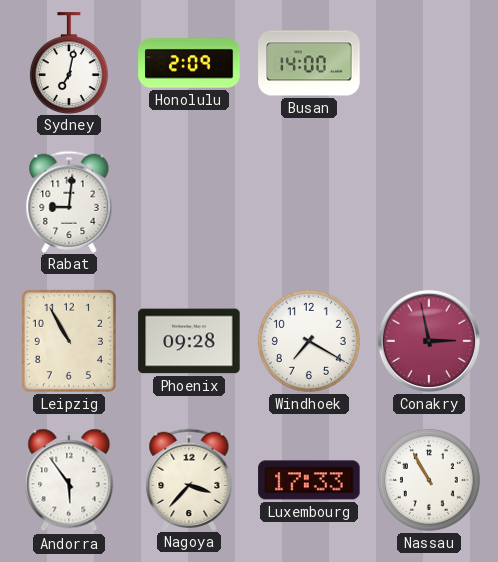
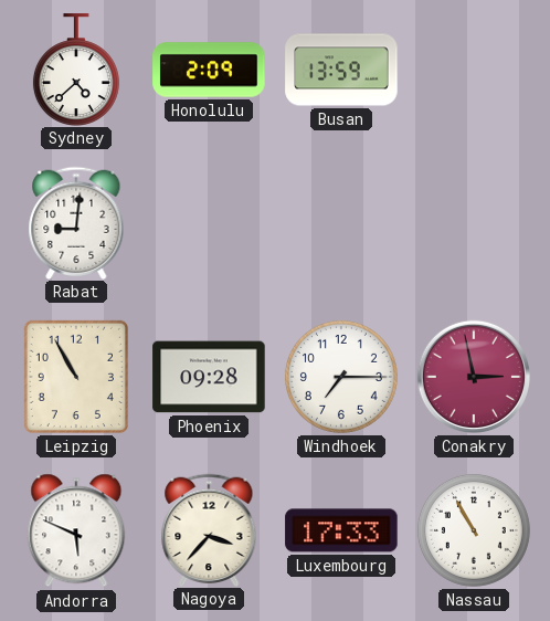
Sydney: 7:02 -> 4:38
Busan: 14:00 -> 13:59
Windhoek: 7:20 -> 7:15
Andorra: 5:54 -> 5:49
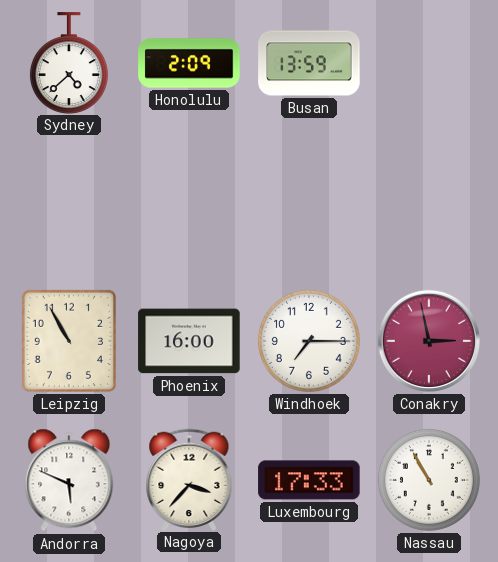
Rabat: 9:01 -> none
Phoenix: 09:28 -> 16:00
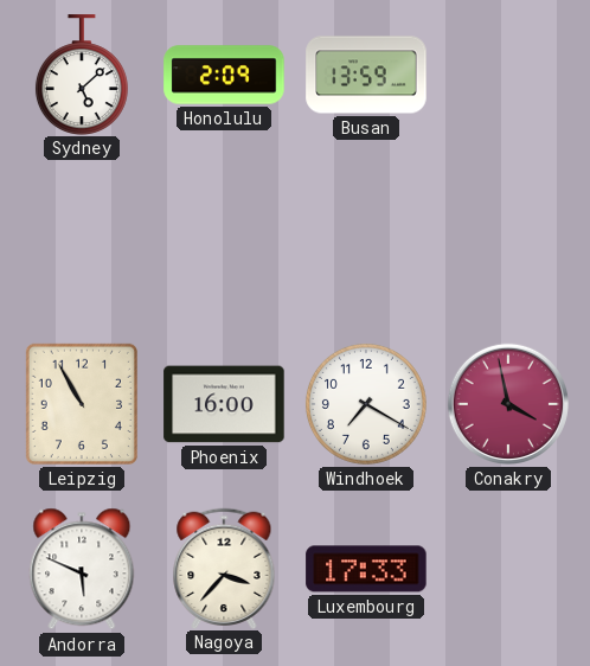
Sydney: 4:38 -> 5:08
Windhoek: 7:15 -> 7:20
Conakry: 2:58 -> 3:58
Nassau: 10:55 -> none
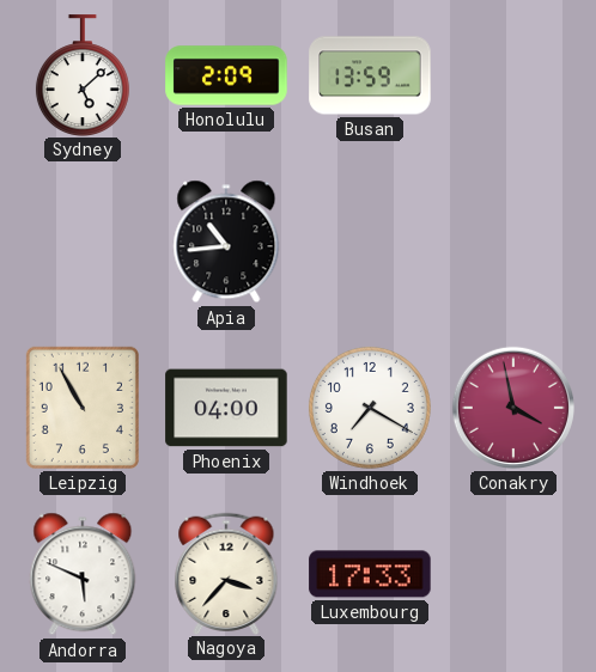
Apia: none -> 10:44
Phoenix: 16:00 -> 04:00
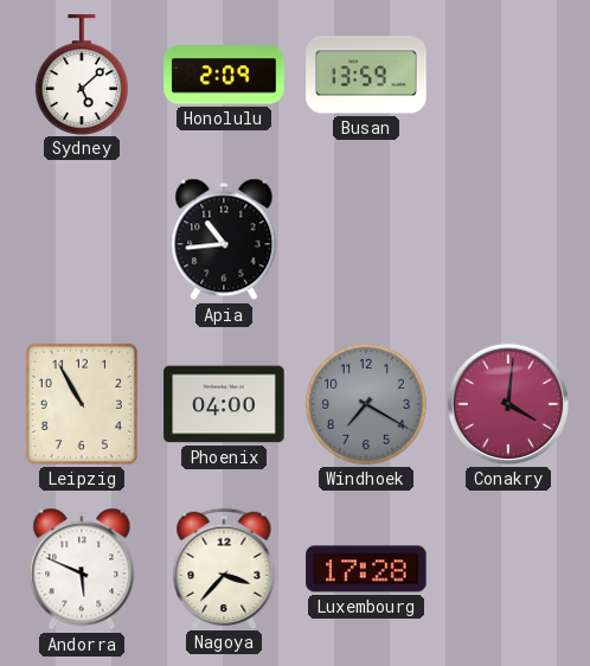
Windhoek dial: white -> grey
Conakry: 3:58 -> 4:01
Luxembourg: 17:33 -> 17:28
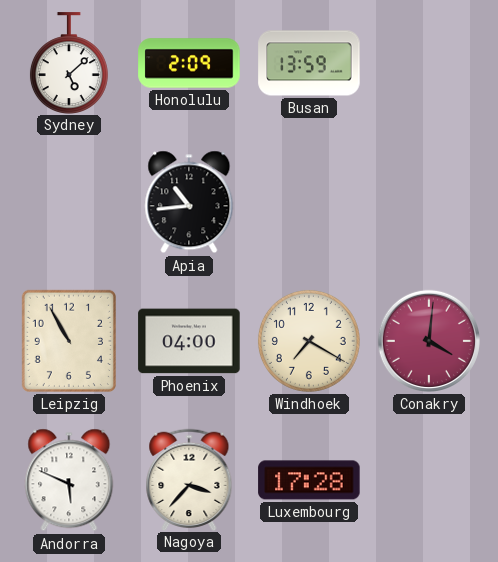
Windhoek dial: grey -> cream
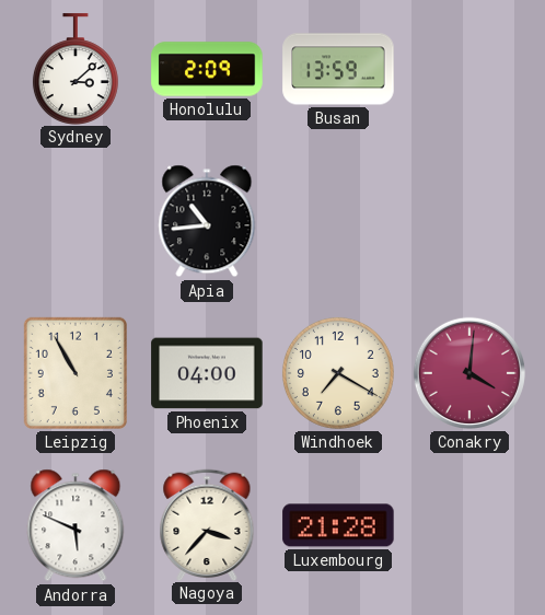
Sydney: 5:08 -> 3:08
Luxembourg: 17:28 -> 21:28
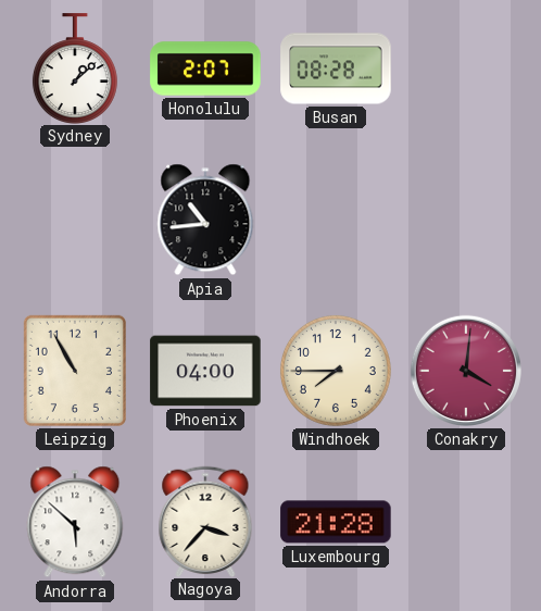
Sydney: 3:08 -> 1:08
Honolulu: 2:09 -> 2:07
Busan: 13:59 -> 08:28
Windhoek: 7:20 -> 7:45
Andorra: 5:49 -> 5:52
